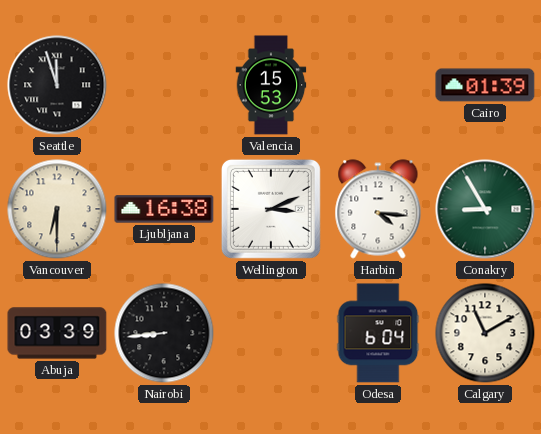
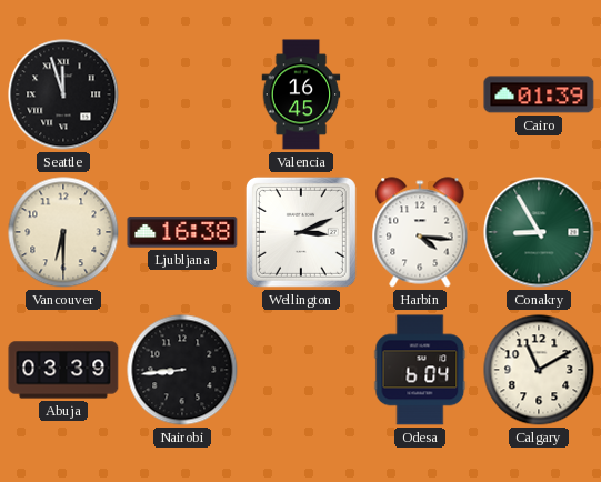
Valencia: 15:53 -> 16:45
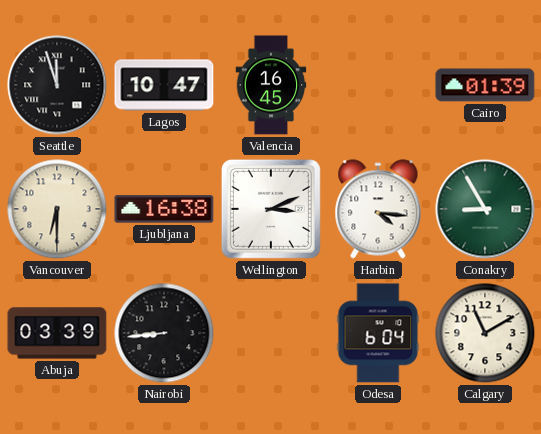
Lagos: none -> 10:47
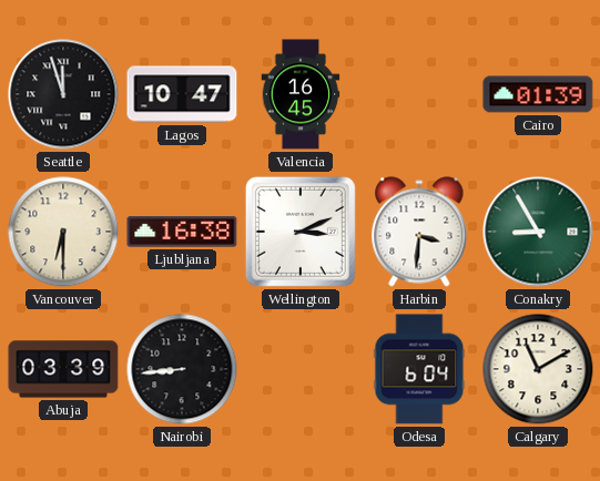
Harbin: 4:16 -> 3:31
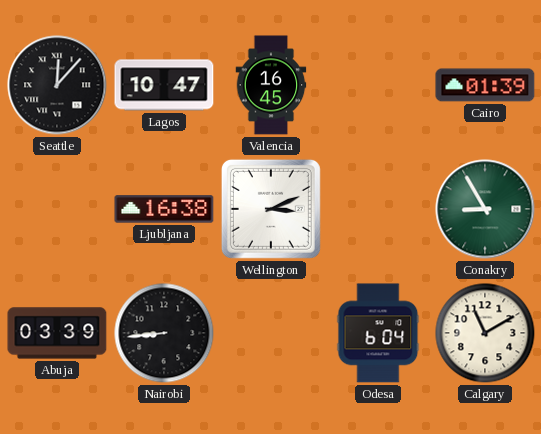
Seattle: 11:57 -> 12:07
Vancouver: 6:30 -> none
Harbin: 3:31 -> none
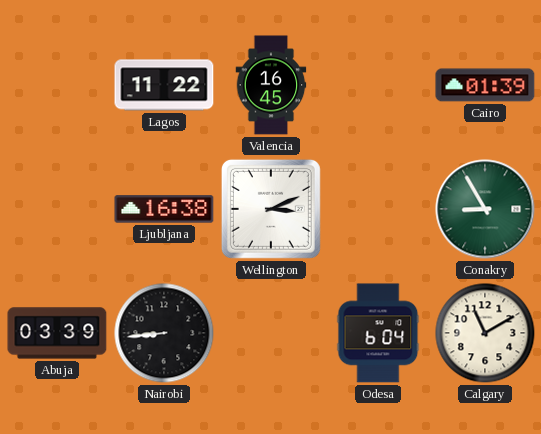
Seattle: 12:07 -> none
Lagos: 10:47 -> 11:22
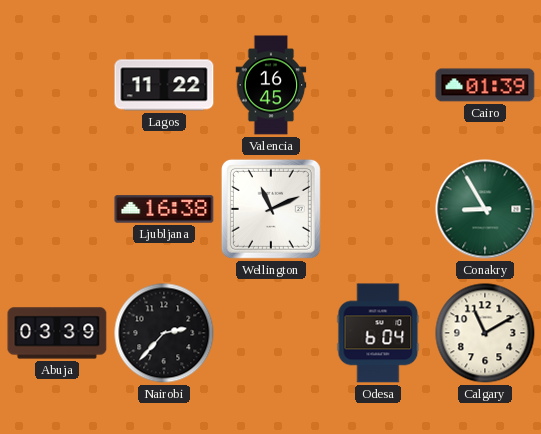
Wellington: 3:11 -> 11:11
Nairobi: 8:44 -> 2:37
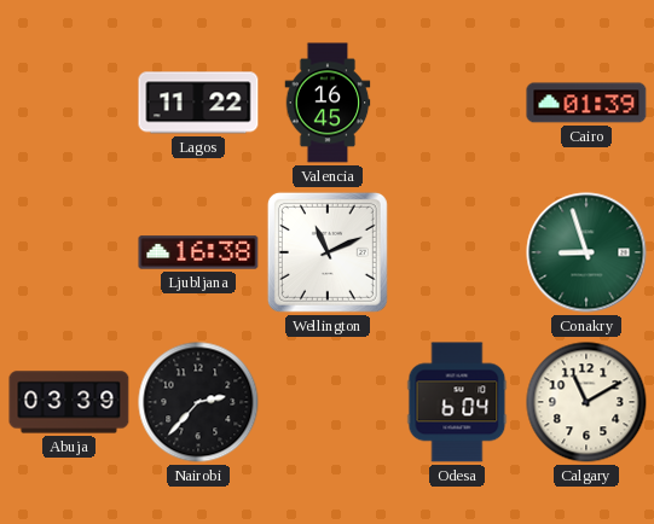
Conakry: 8:55 -> 8:57
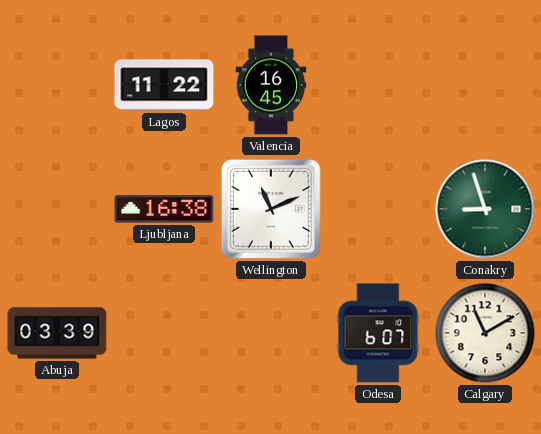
Cairo: 01:39 -> none
Nairobi: 2:37 -> none
Odesa: 6:04 -> 6:07
